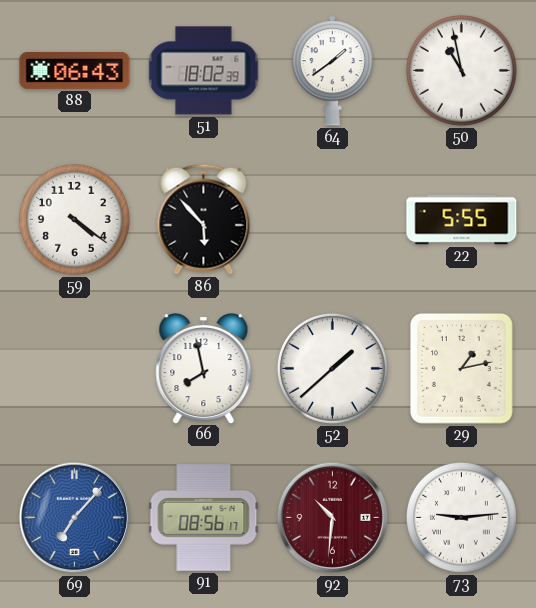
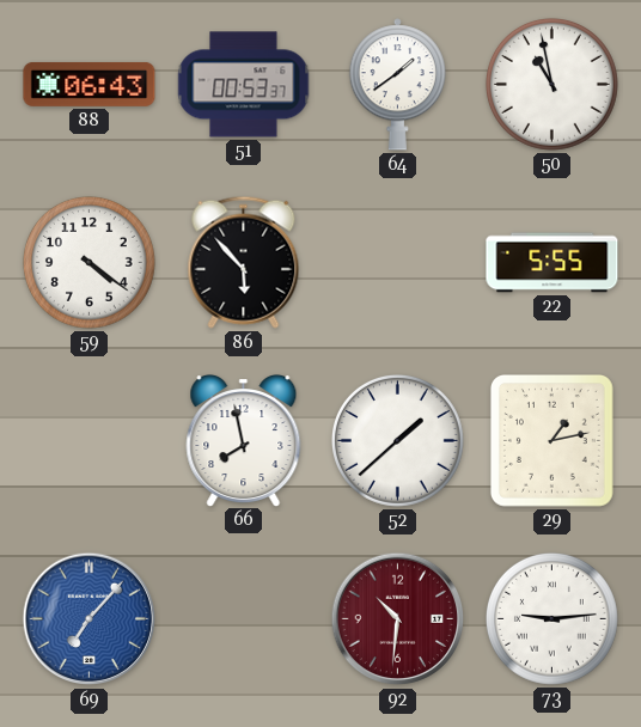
51: 18:02 -> 00:53
91: 08:56 -> none
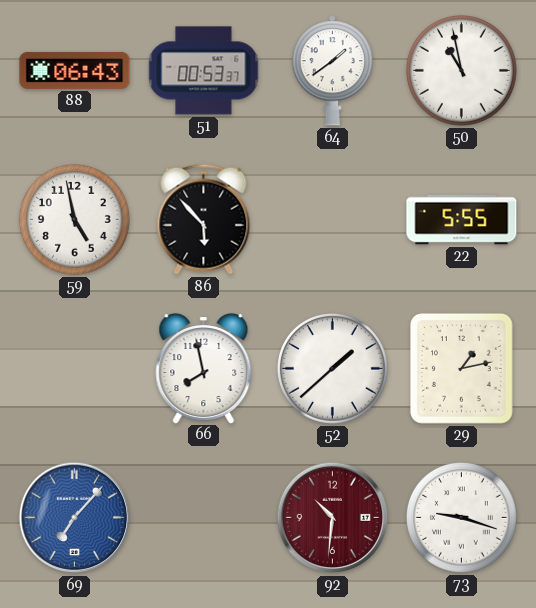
59: 4:21 -> 4:58
73: 9:14 -> 9:18
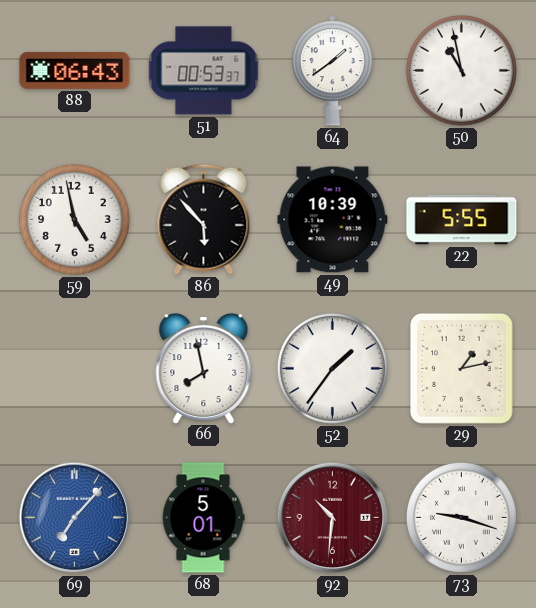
49: none -> 10:39
52: 1:38 -> 1:36
68: none -> 5:01
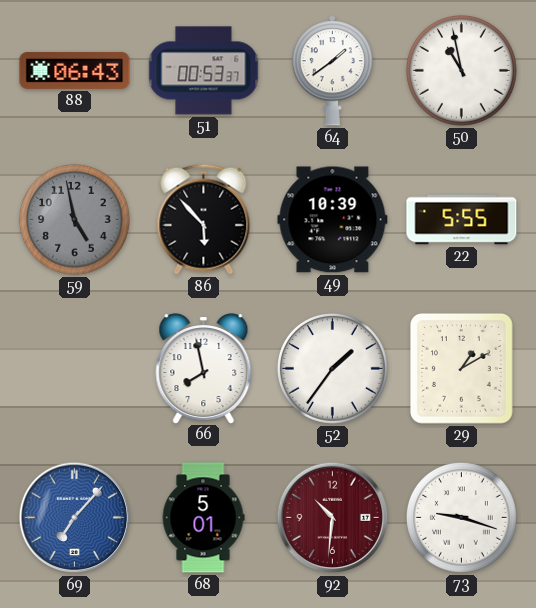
59 dial: white -> grey
29: 1:13 -> 1:10
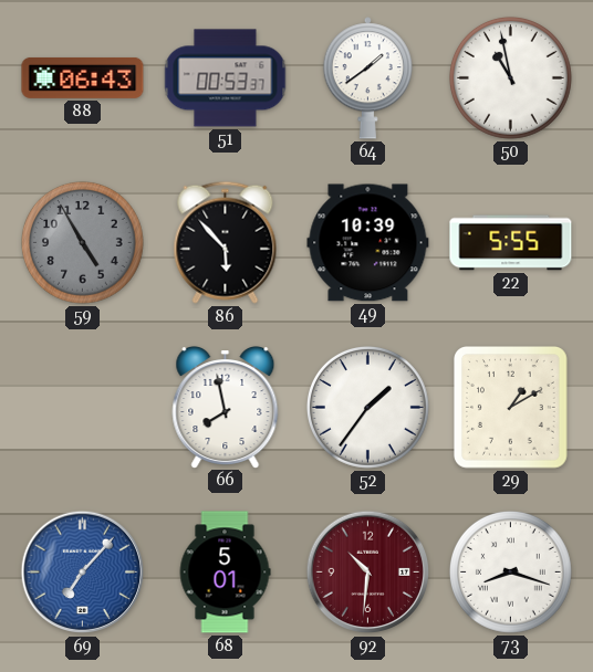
59: 4:58 -> 4:55
73: 9:18 -> 8:18
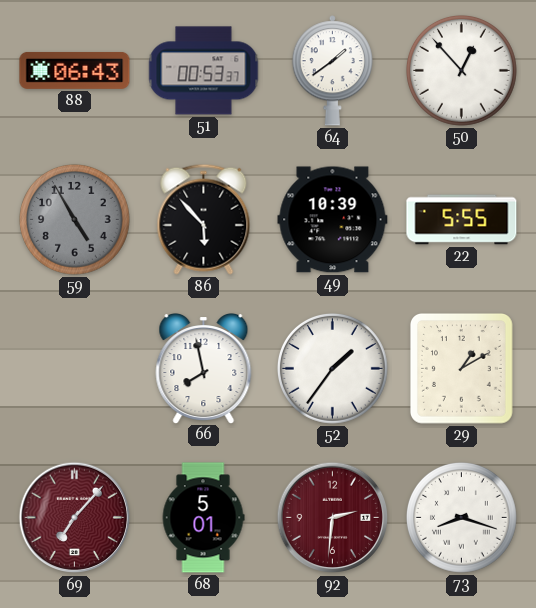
50: 10:58 -> 12:53
69 dial: blue -> burgundy
92: 10:31 -> 2:31
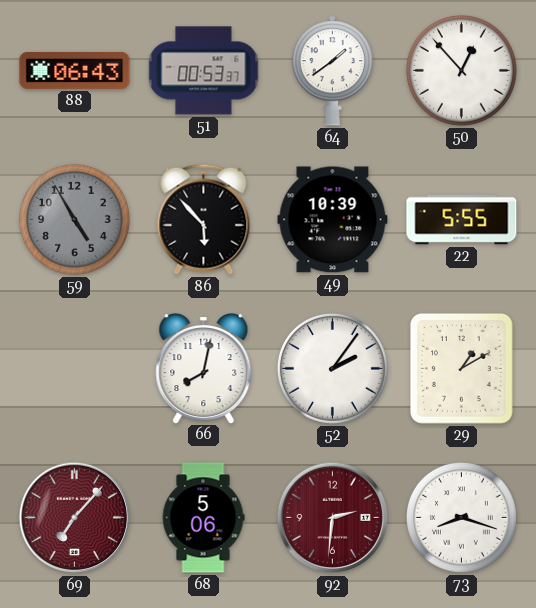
66: 7:58 -> 8:02
52: 1:36 -> 2:06
68: 5:01 -> 5:06
